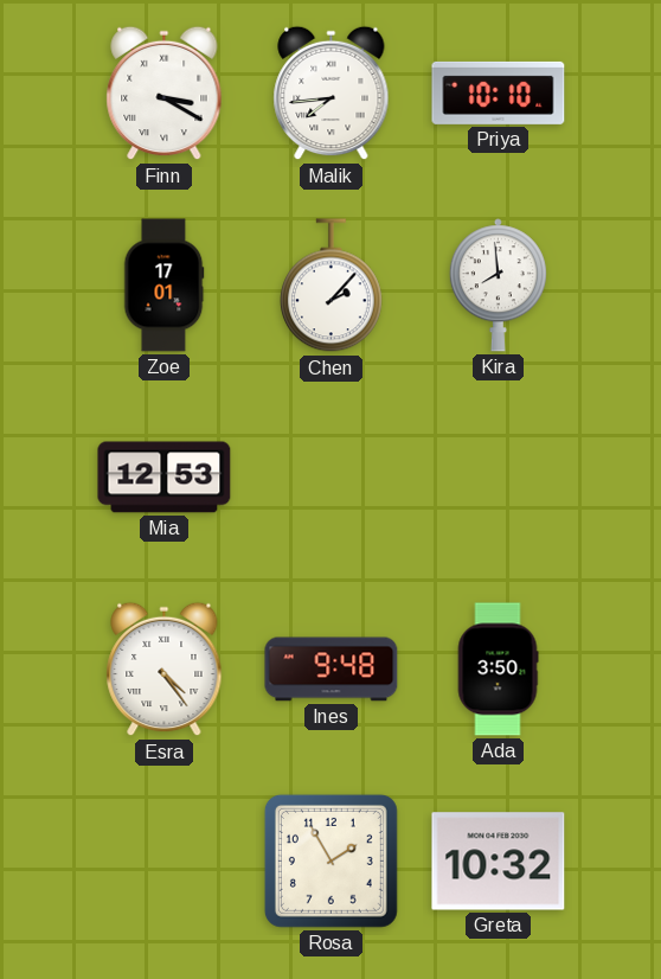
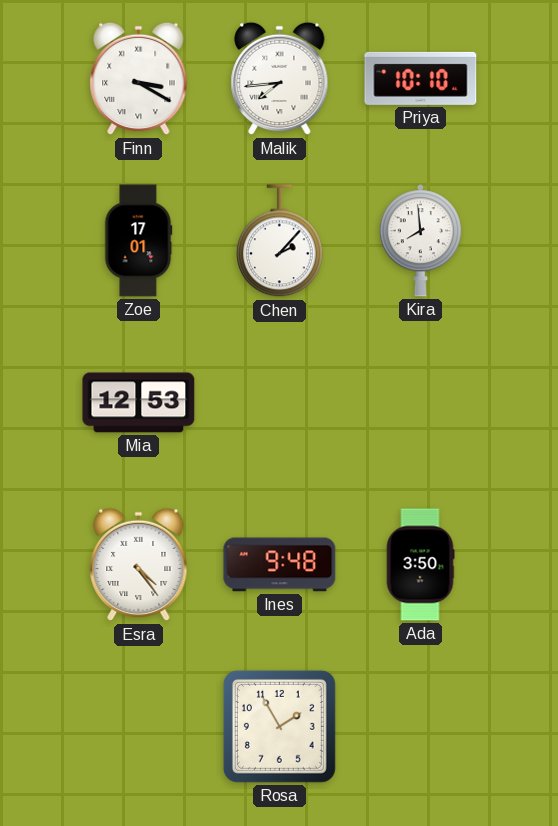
Greta: 10:32 -> none
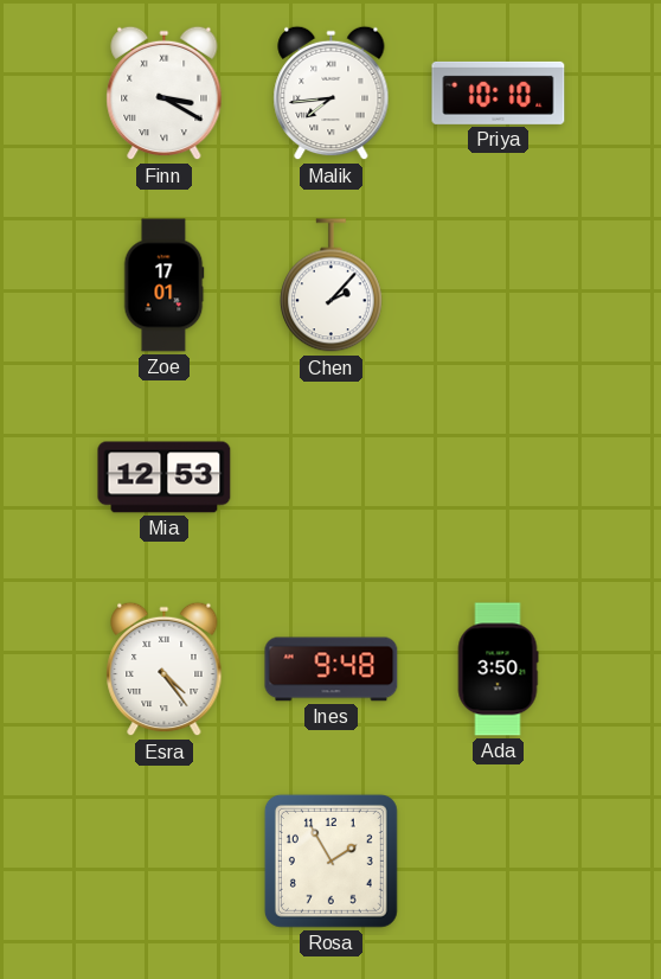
Kira: 7:59 -> none
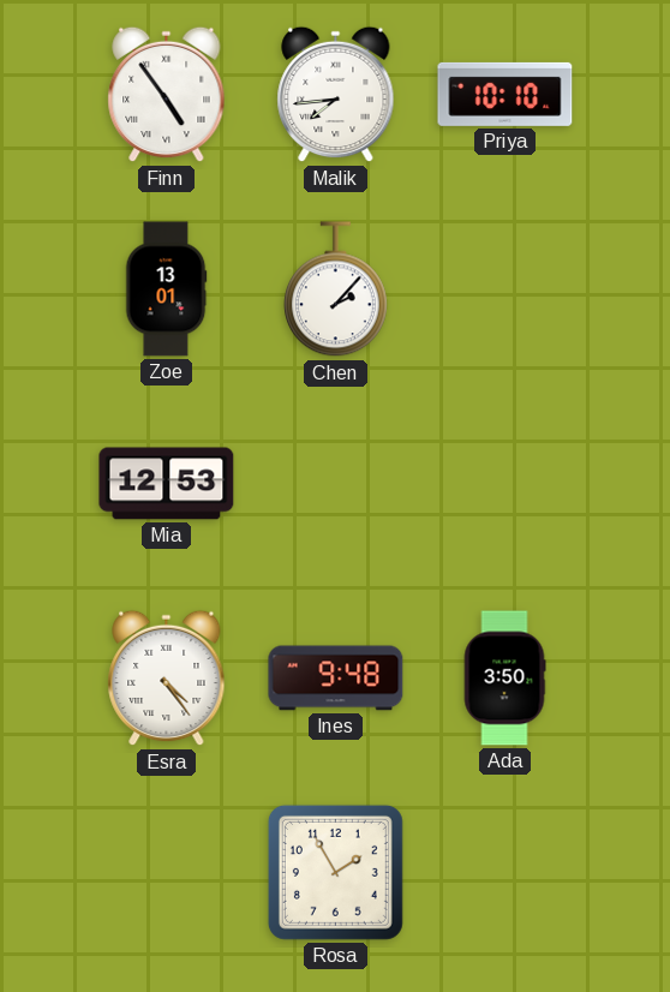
Finn: 3:20 -> 4:54
Zoe: 17:01 -> 13:01
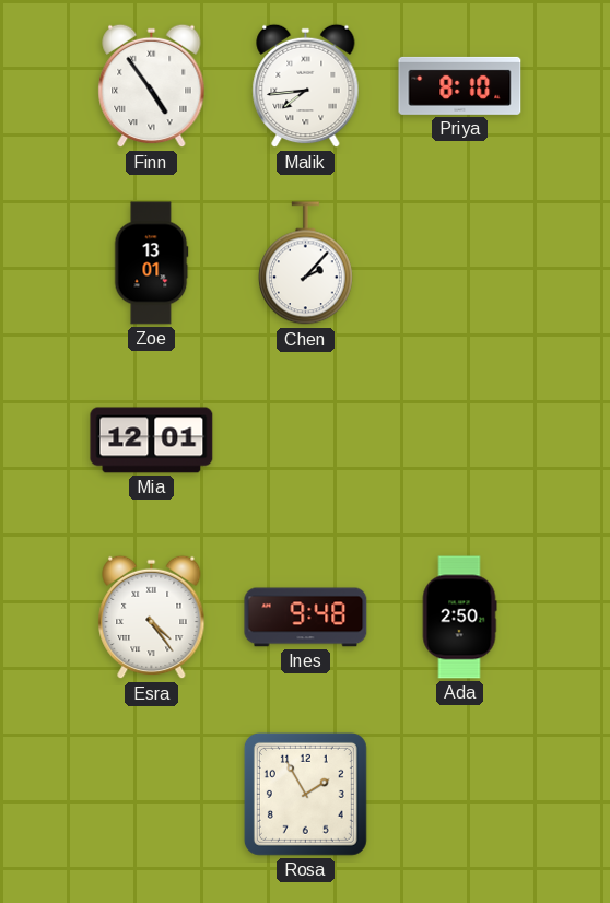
Priya: 10:10 -> 8:10
Mia: 12:53 -> 12:01
Ada: 3:50 -> 2:50
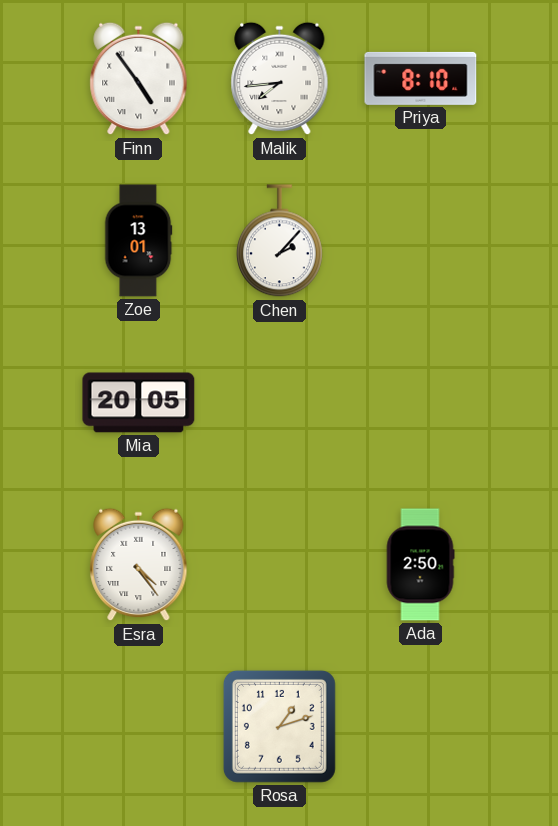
Mia: 12:01 -> 20:05
Ines: 9:48 -> none
Rosa: 1:55 -> 1:12
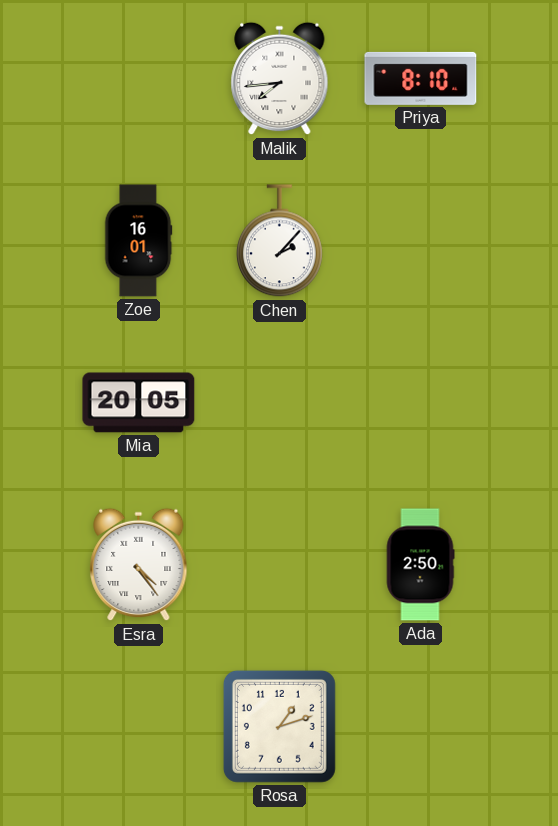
Finn: 4:54 -> none
Zoe: 13:01 -> 16:01
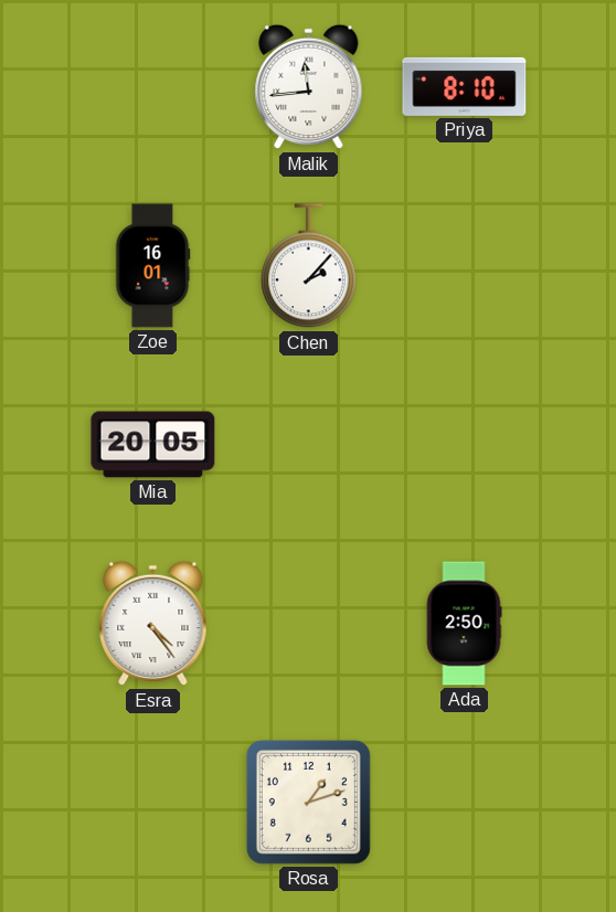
Malik: 7:44 -> 11:44
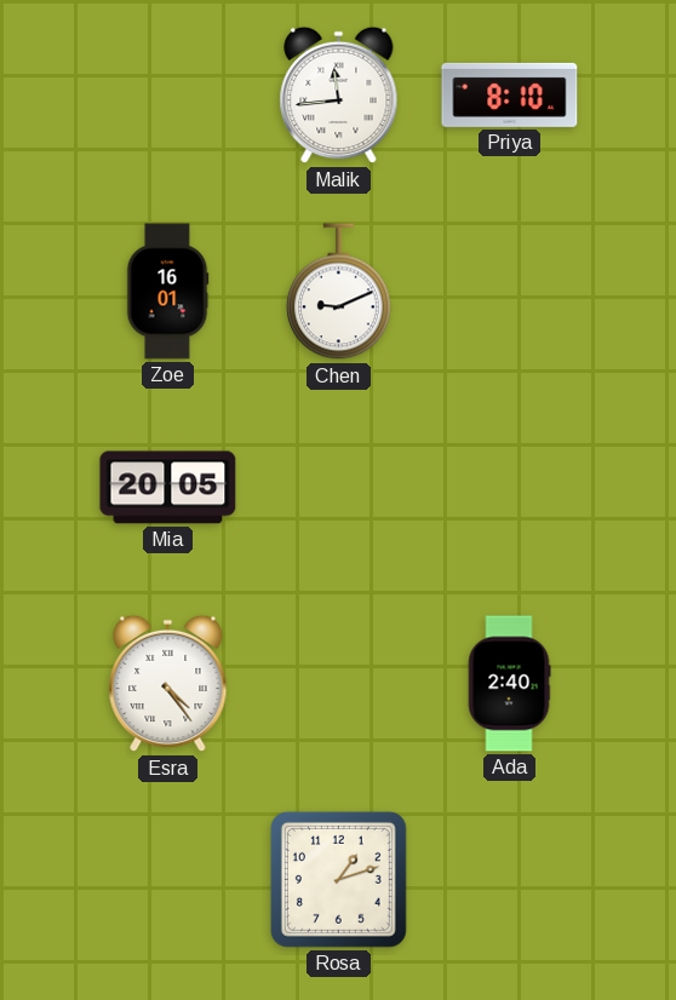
Chen: 2:07 -> 9:11
Ada: 2:50 -> 2:40
